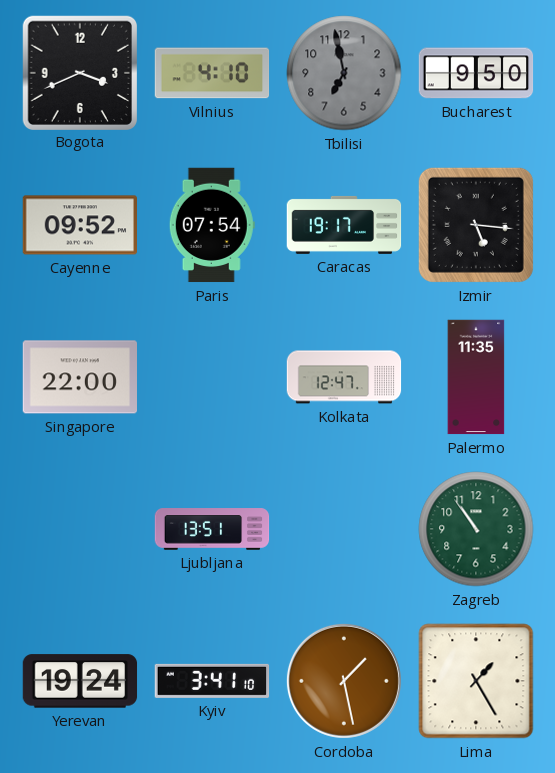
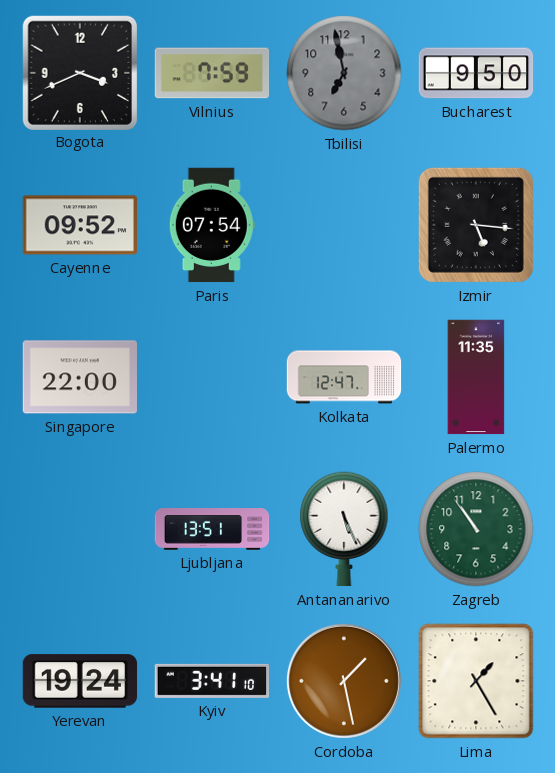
Vilnius: 4:10 -> 7:59
Caracas: 19:17 -> none
Antananarivo: none -> 5:26
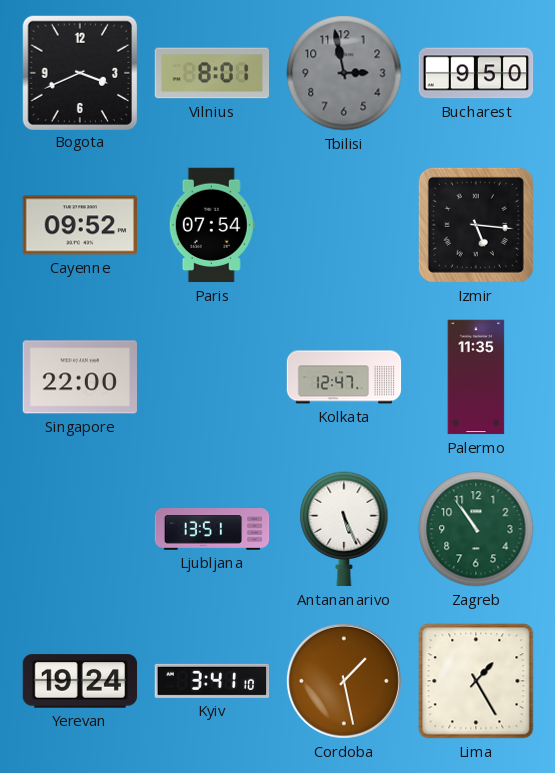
Vilnius: 7:59 -> 8:01
Tbilisi: 6:58 -> 2:58
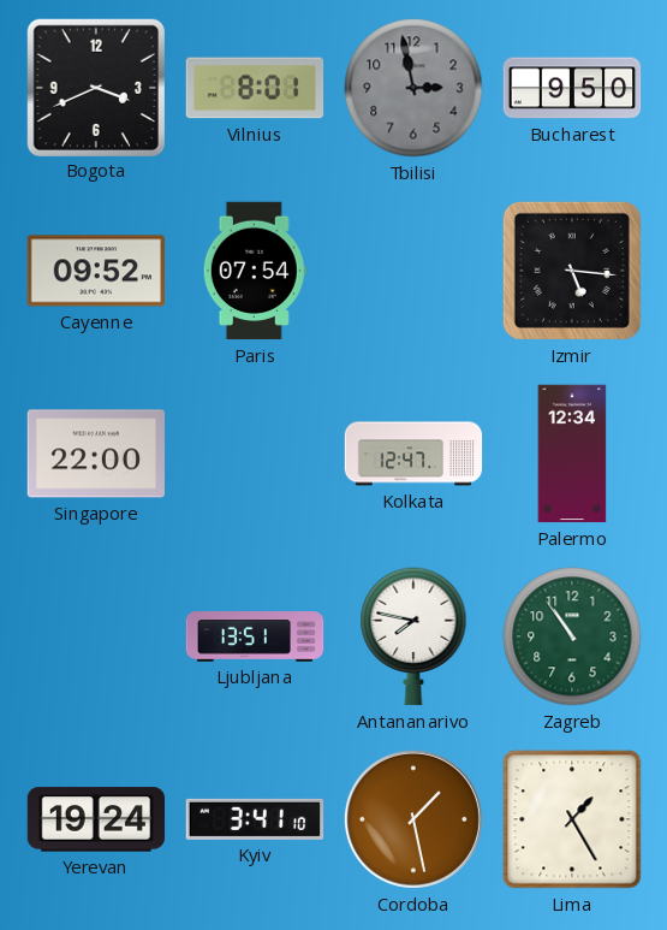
Palermo: 11:35 -> 12:34
Antananarivo: 5:26 -> 7:47
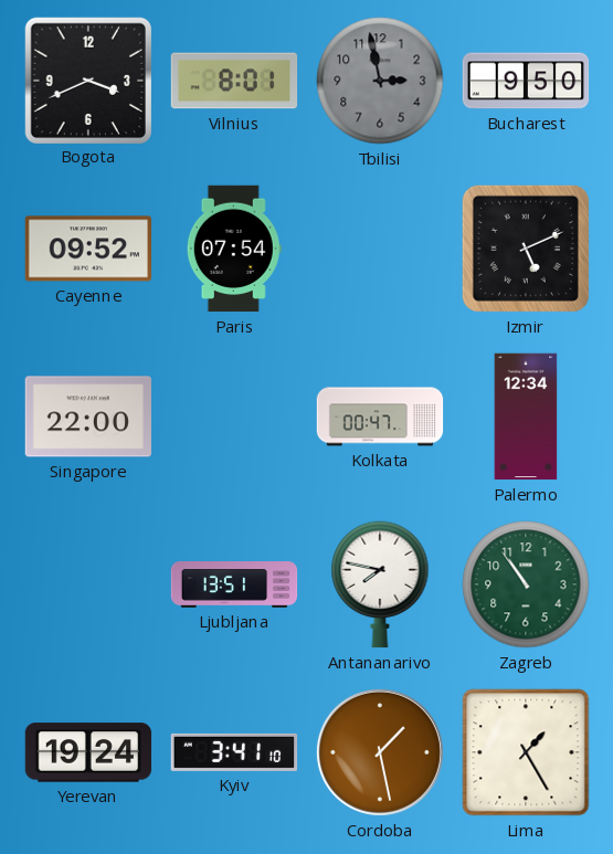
Izmir: 5:16 -> 5:11
Kolkata: 12:47 -> 00:47
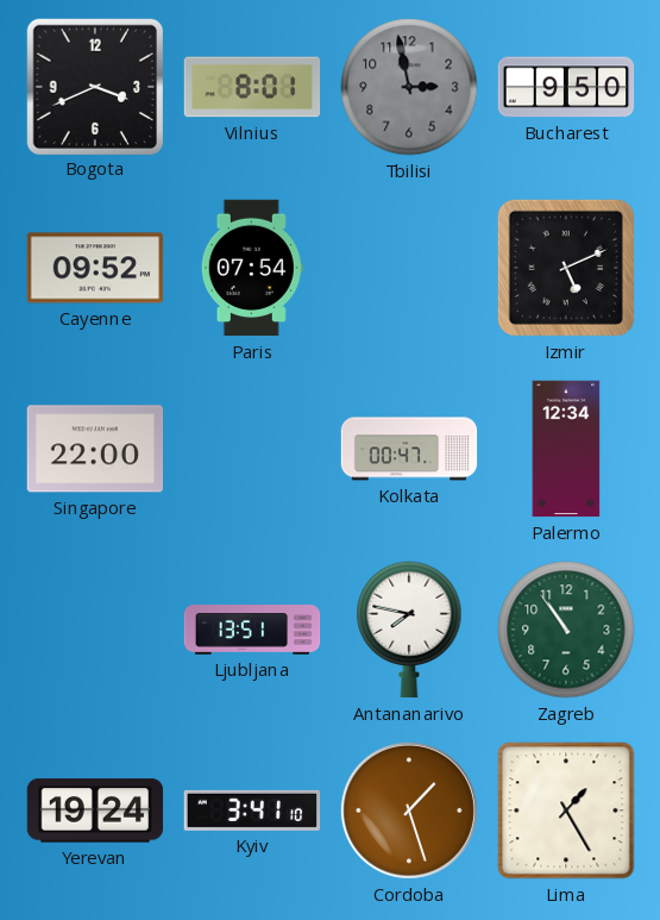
Cordoba: 1:28 -> 1:27
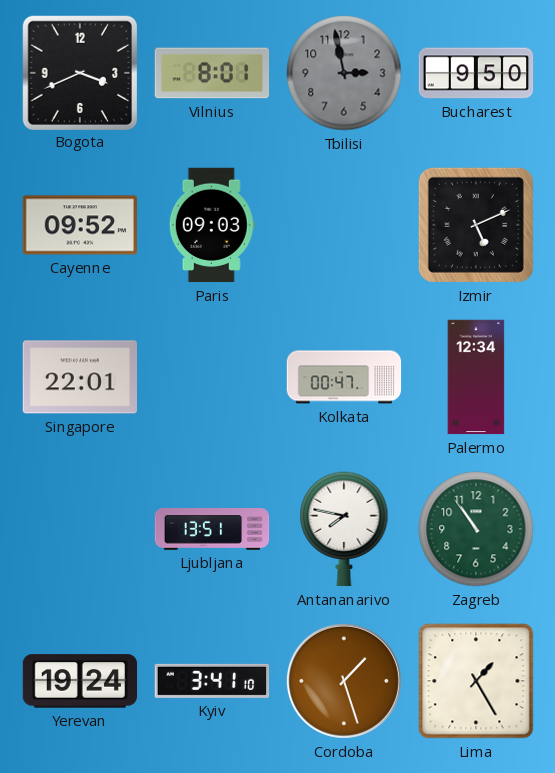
Paris: 07:54 -> 09:03
Singapore: 22:00 -> 22:01
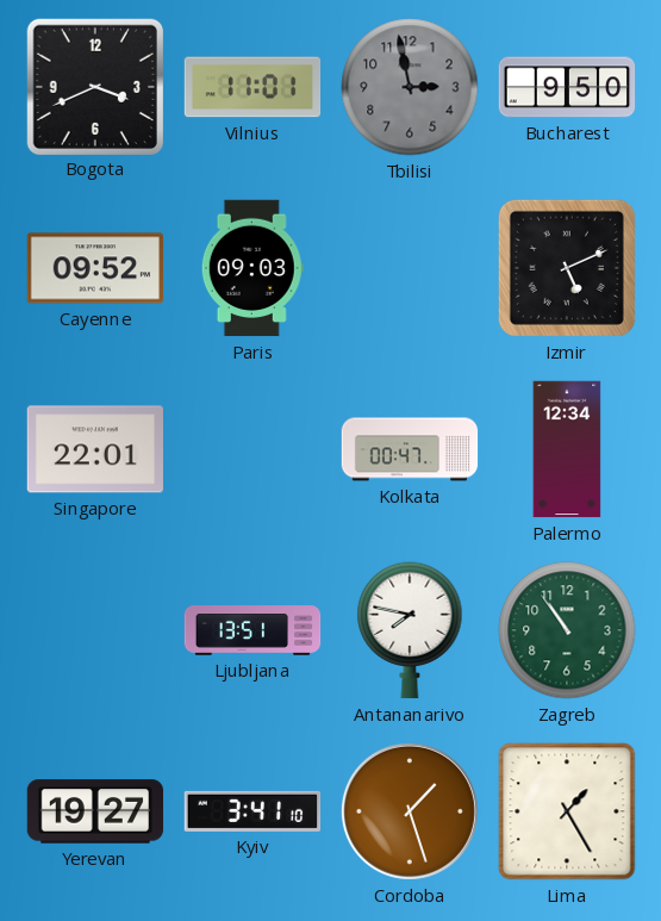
Vilnius: 8:01 -> 11:01
Yerevan: 19:24 -> 19:27
